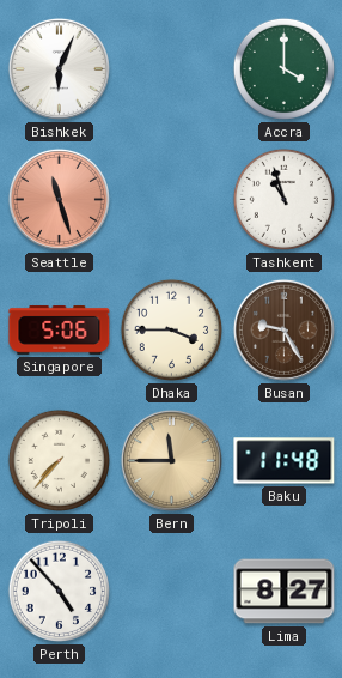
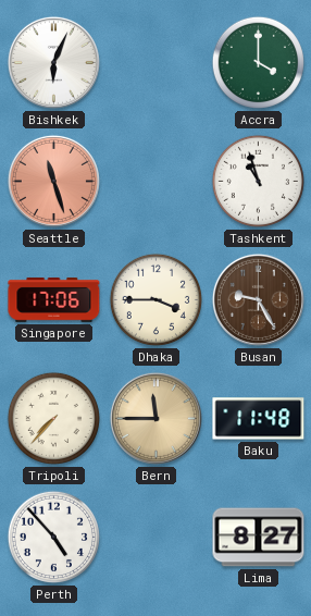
Singapore: 5:06 -> 17:06
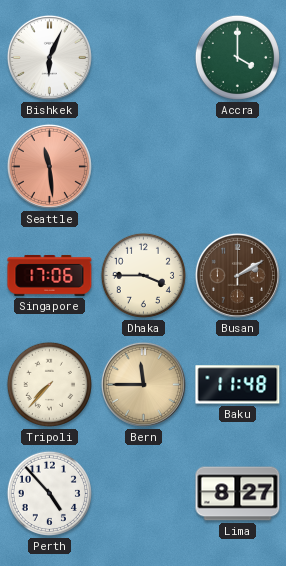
Seattle: 11:27 -> 11:29
Tashkent: 10:57 -> none
Busan: 9:25 -> 2:10
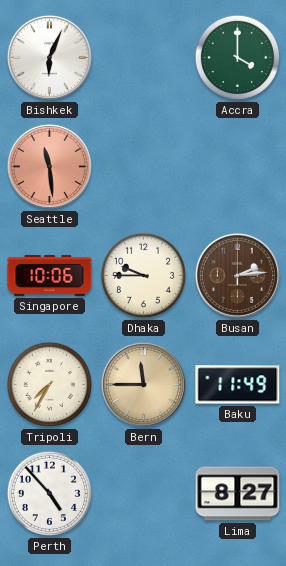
Singapore: 17:06 -> 10:06
Dhaka: 3:45 -> 9:45
Busan: 2:10 -> 2:14
Tripoli: 7:37 -> 7:35
Baku: 11:48 -> 11:49
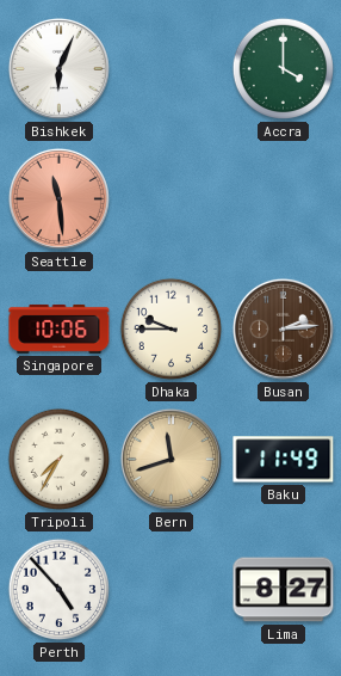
Bern: 11:45 -> 11:42
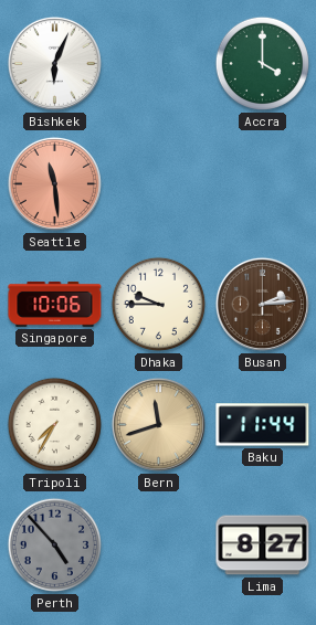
Baku: 11:49 -> 11:44
Perth dial: white -> grey
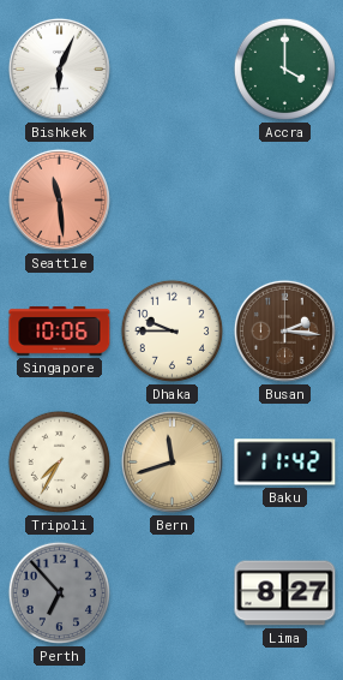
Busan: 2:14 -> 2:16
Baku: 11:44 -> 11:42
Perth: 4:53 -> 6:53
